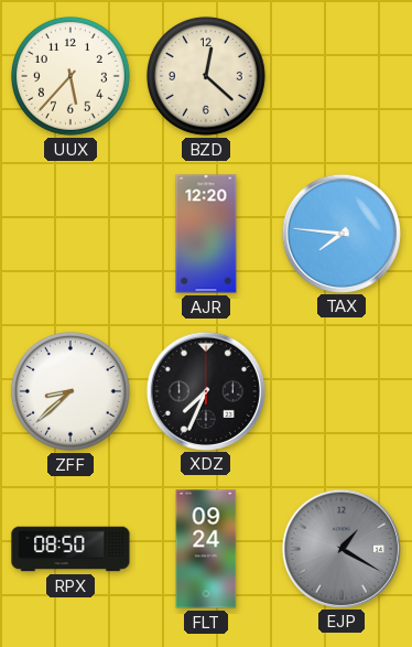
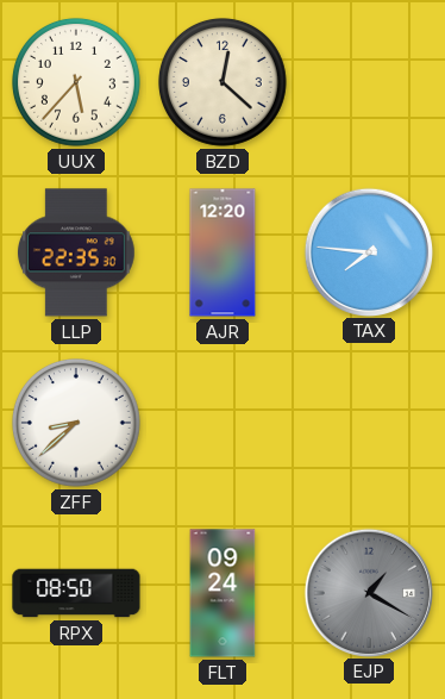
LLP: none -> 22:35
XDZ: 7:34 -> none
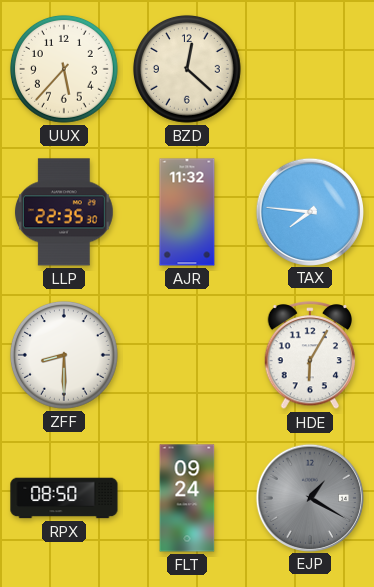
AJR: 12:20 -> 11:32
ZFF: 8:38 -> 8:30
HDE: none -> 6:05
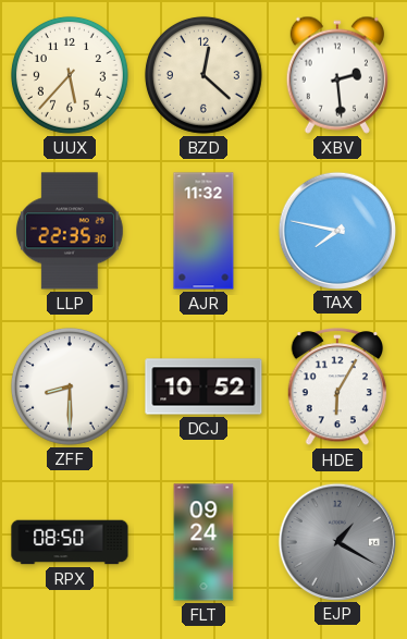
XBV: none -> 2:29
TAX: 7:46 -> 7:47
DCJ: none -> 10:52
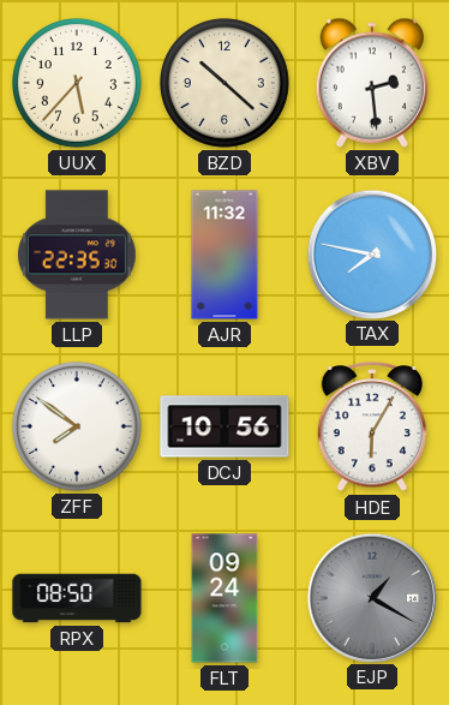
BZD: 12:22 -> 10:22
ZFF: 8:30 -> 7:51
DCJ: 10:52 -> 10:56
